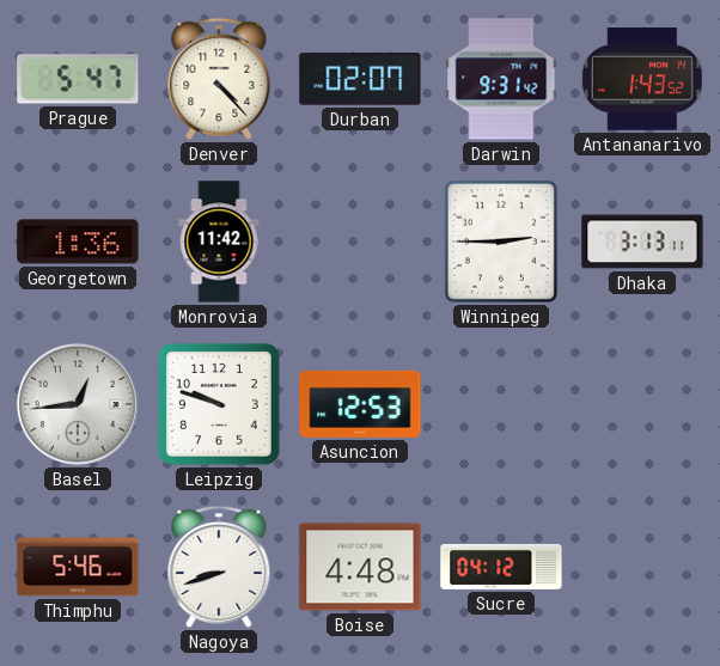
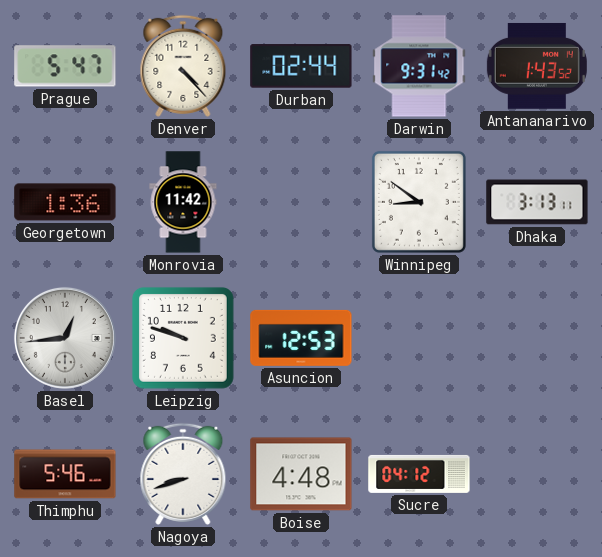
Durban: 02:07 -> 02:44
Winnipeg: 2:45 -> 8:51
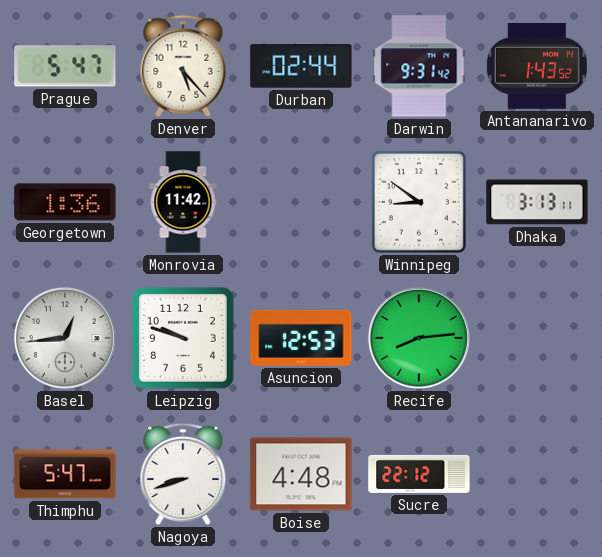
Denver: 4:23 -> 5:23
Recife: none -> 8:14
Thimphu: 5:46 -> 5:47
Sucre: 04:12 -> 22:12
